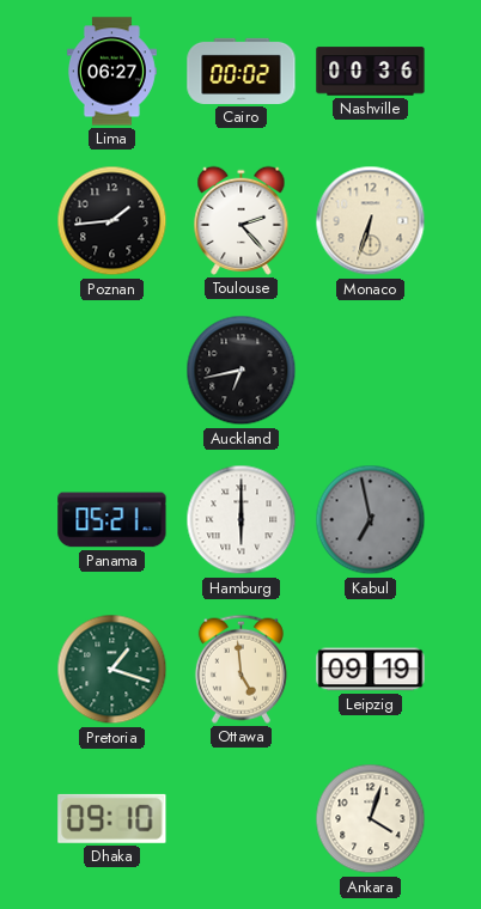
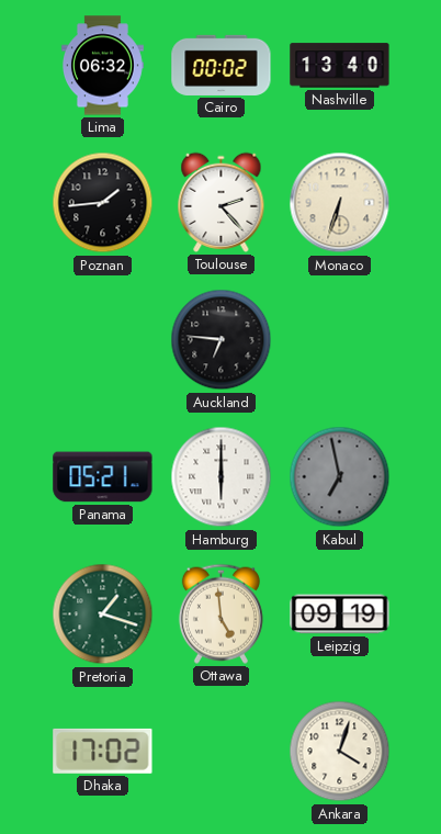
Lima: 06:27 -> 06:32
Nashville: 00:36 -> 13:40
Auckland: 6:43 -> 6:46
Dhaka: 09:10 -> 17:02
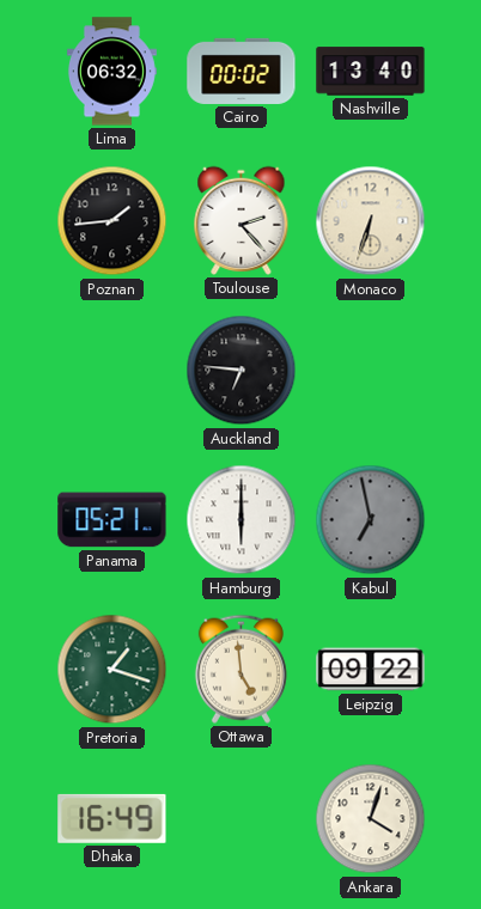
Leipzig: 09:19 -> 09:22
Dhaka: 17:02 -> 16:49
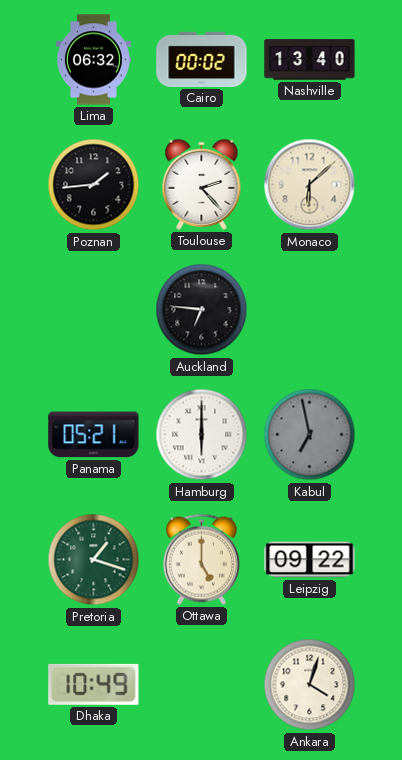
Monaco: 6:33 -> 6:08
Ottawa: 4:59 -> 5:00
Dhaka: 16:49 -> 10:49
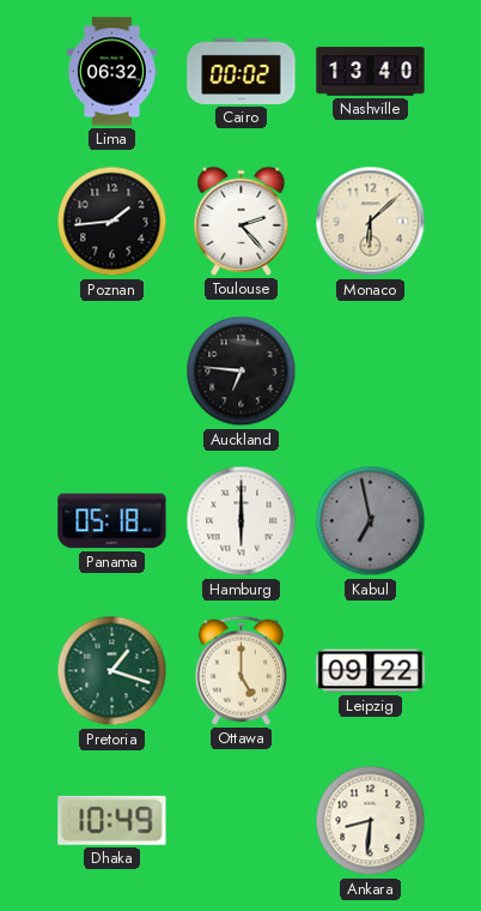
Panama: 05:21 -> 05:18
Ankara: 4:03 -> 8:31
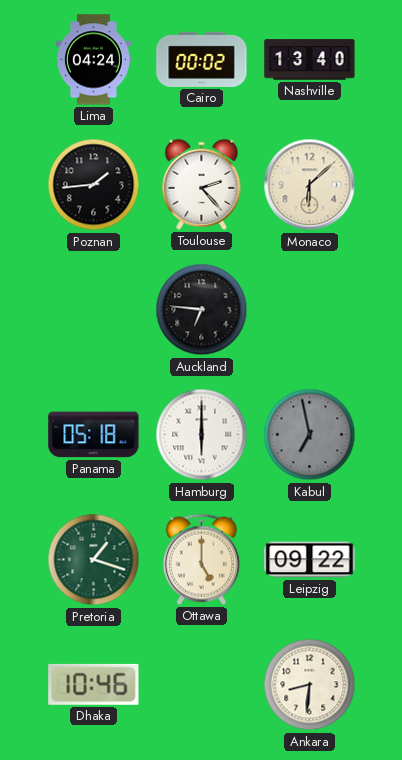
Lima: 06:32 -> 04:24
Dhaka: 10:49 -> 10:46
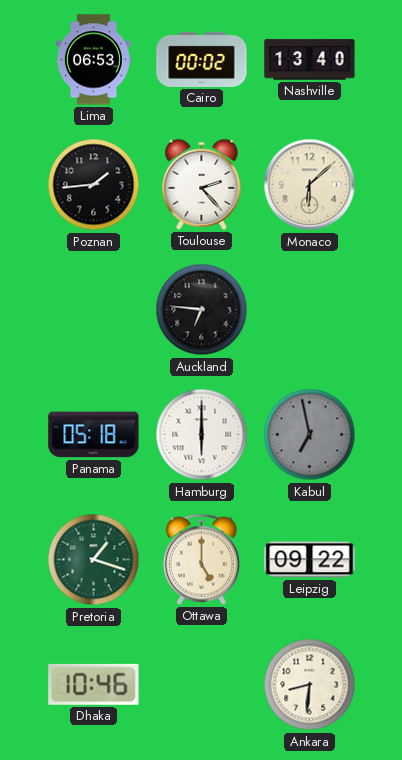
Lima: 04:24 -> 06:53
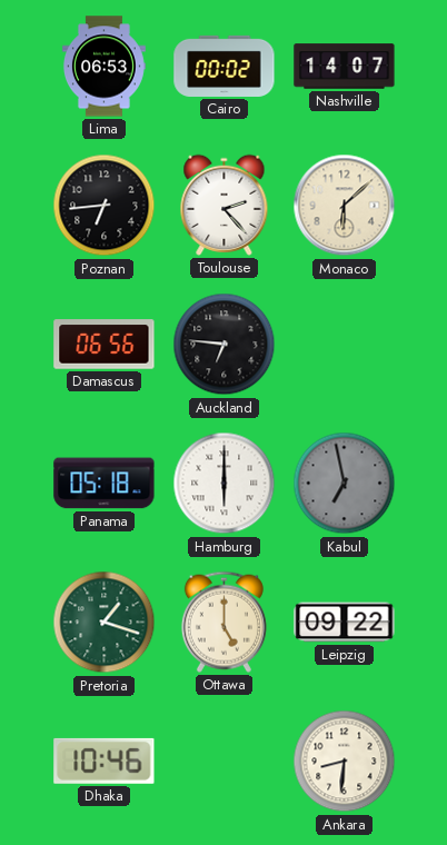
Nashville: 13:40 -> 14:07
Poznan: 1:44 -> 6:44
Damascus: none -> 06:56
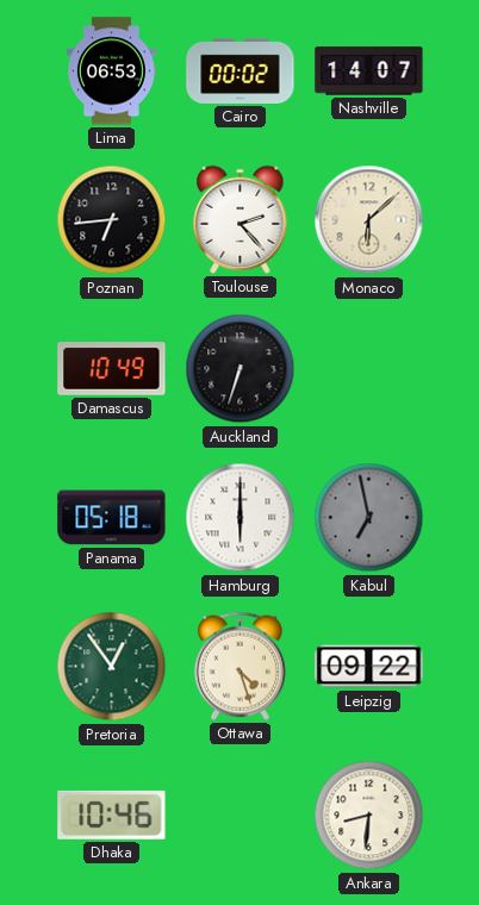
Damascus: 06:56 -> 10:49
Auckland: 6:46 -> 6:33
Pretoria: 1:18 -> 12:54
Ottawa: 5:00 -> 4:27
